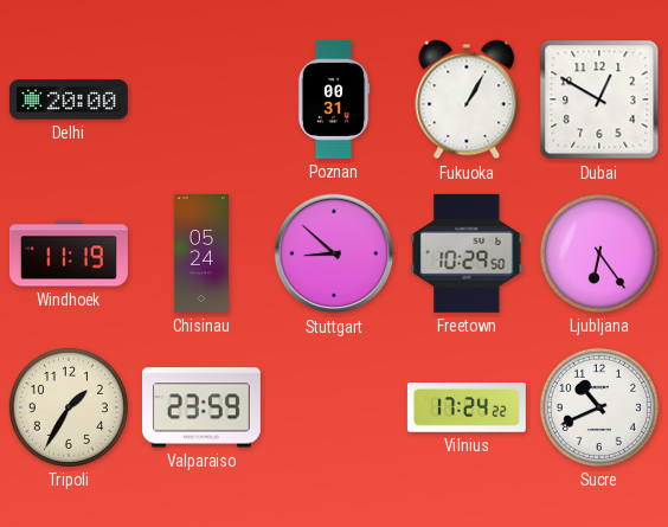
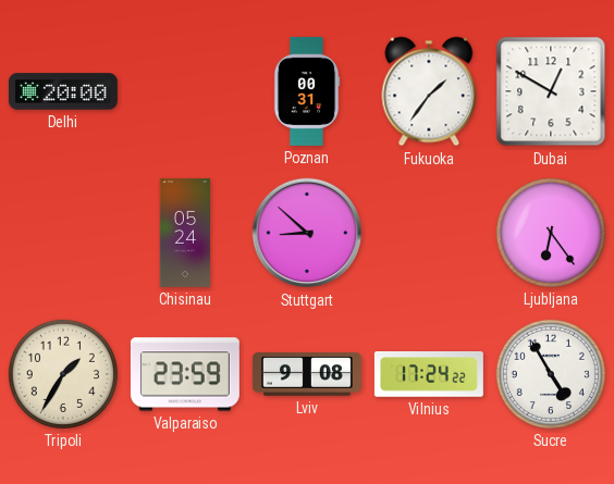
Fukuoka: 1:05 -> 1:36
Windhoek: 11:19 -> none
Freetown: 10:29 -> none
Lviv: none -> 9:08
Sucre: 10:41 -> 4:55
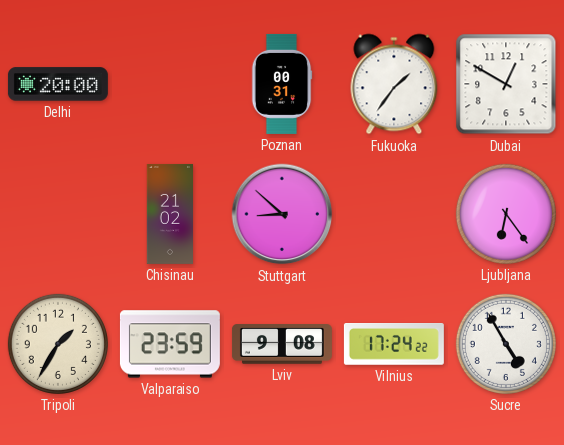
Chisinau: 05:24 -> 21:02
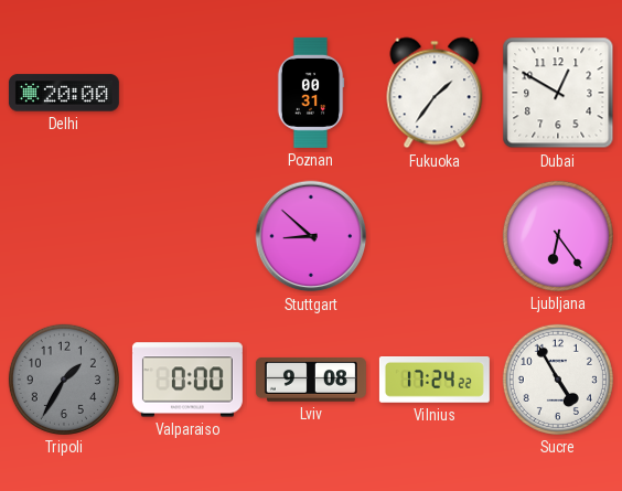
Chisinau: 21:02 -> none
Tripoli dial: cream -> grey
Valparaiso: 23:59 -> 0:00
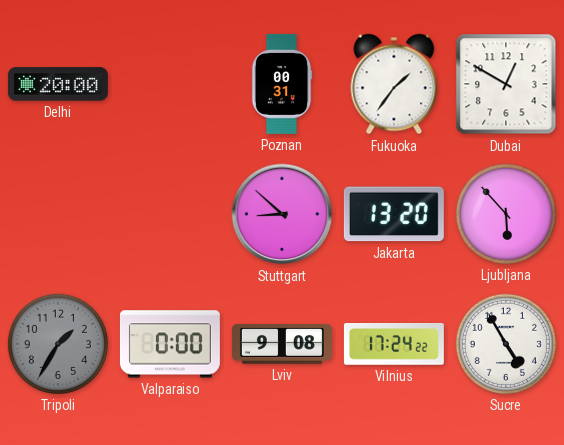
Jakarta: none -> 13:20
Ljubljana: 6:24 -> 5:53
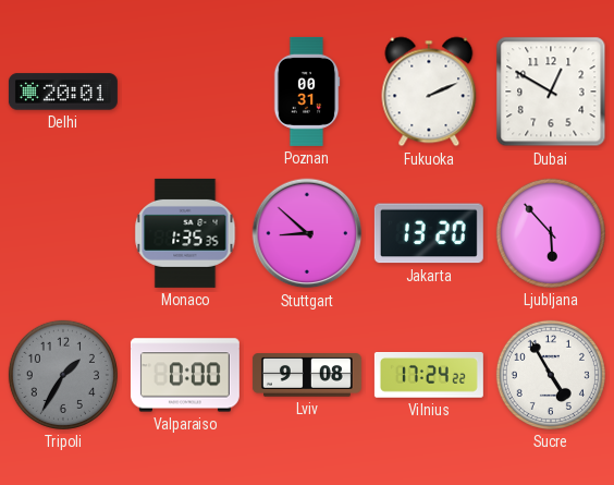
Delhi: 20:00 -> 20:01
Fukuoka: 1:36 -> 2:11
Monaco: none -> 1:35
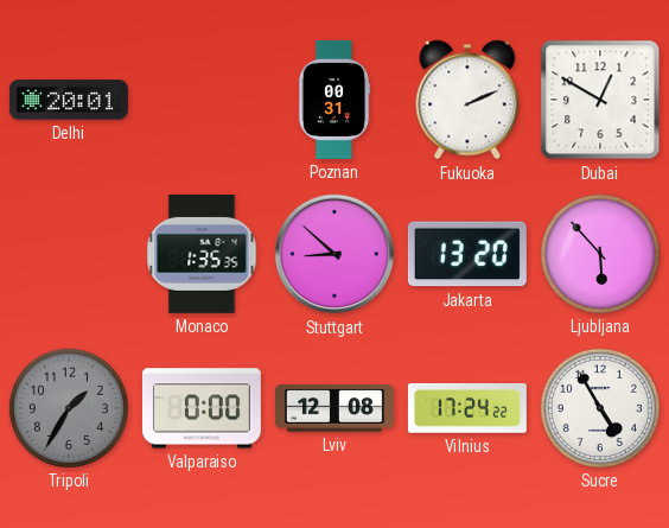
Lviv: 9:08 -> 12:08
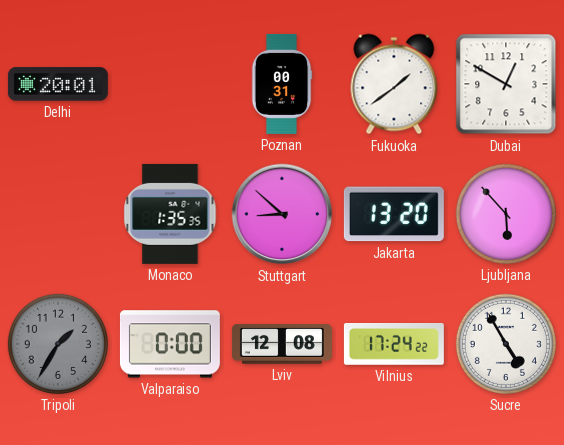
Fukuoka: 2:11 -> 1:39
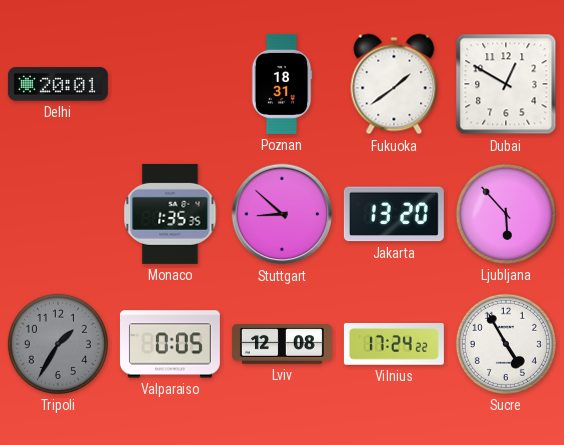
Poznan: 00:31 -> 18:31
Valparaiso: 0:00 -> 0:05
